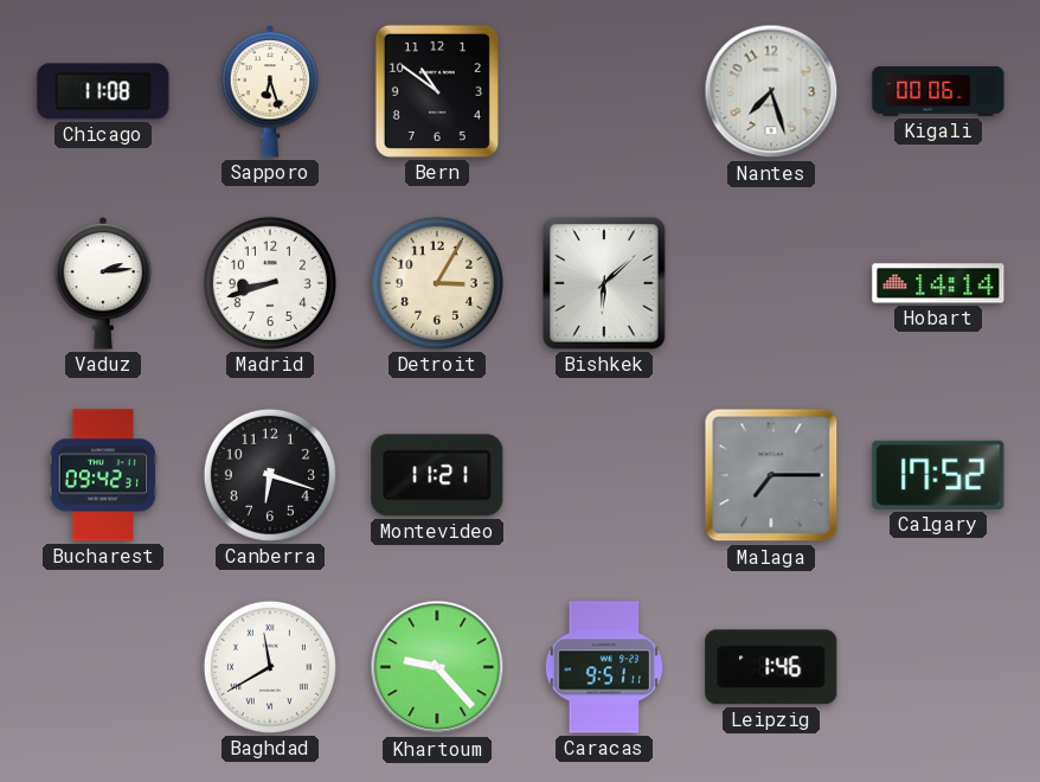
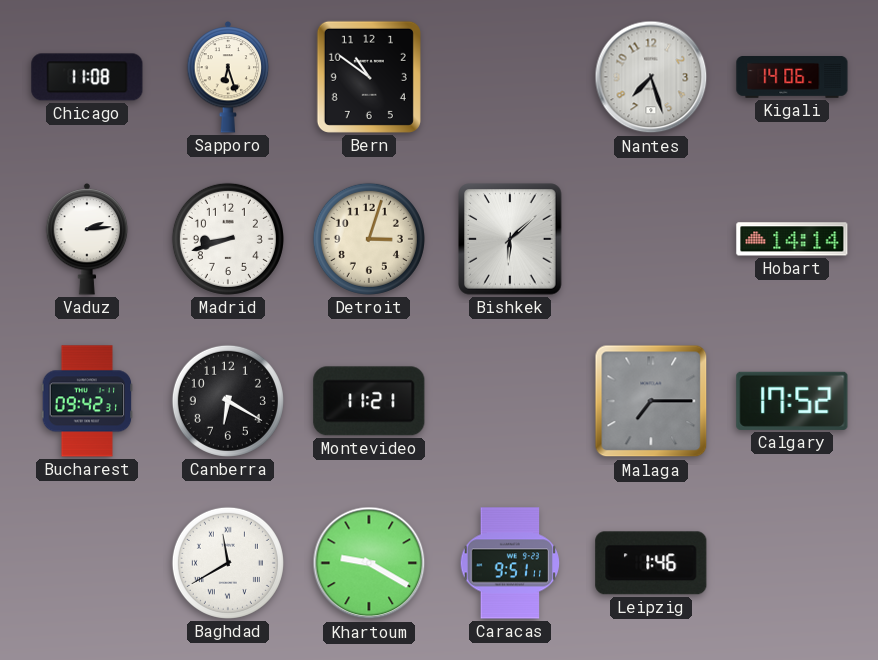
Kigali: 00:06 -> 14:06
Detroit: 3:05 -> 3:03
Canberra: 6:18 -> 6:20
Khartoum: 9:23 -> 9:20
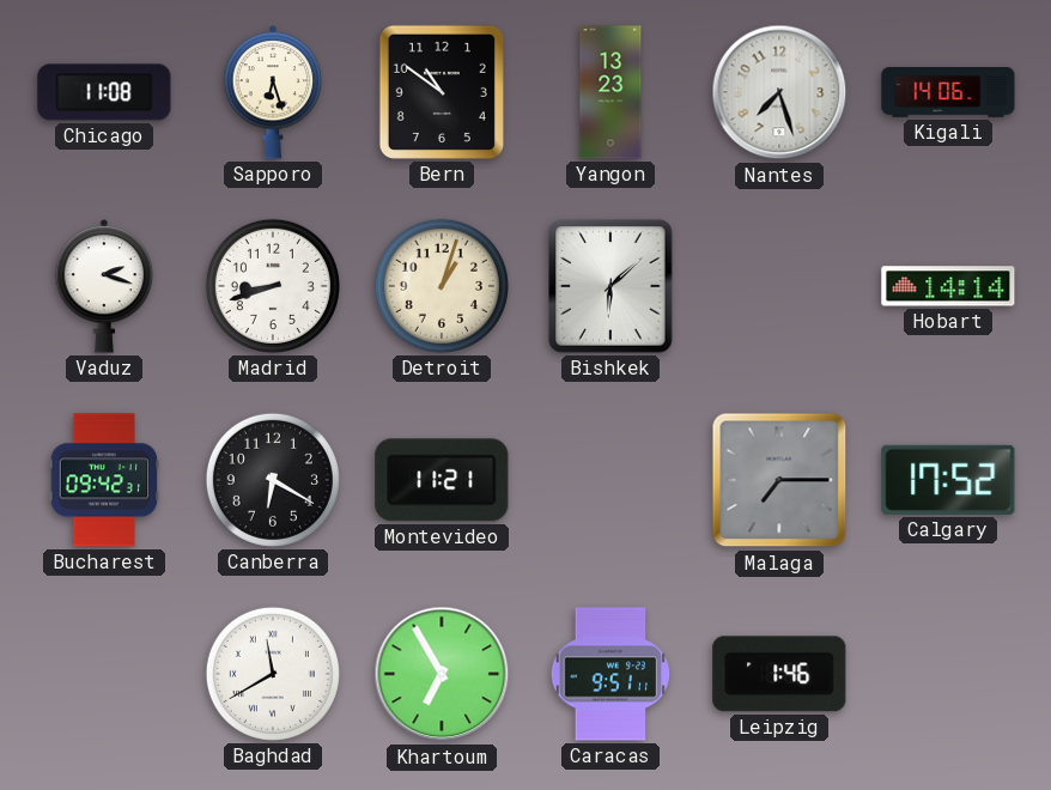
Yangon: none -> 13:23
Vaduz: 2:14 -> 2:18
Detroit: 3:03 -> 1:03
Khartoum: 9:20 -> 6:55
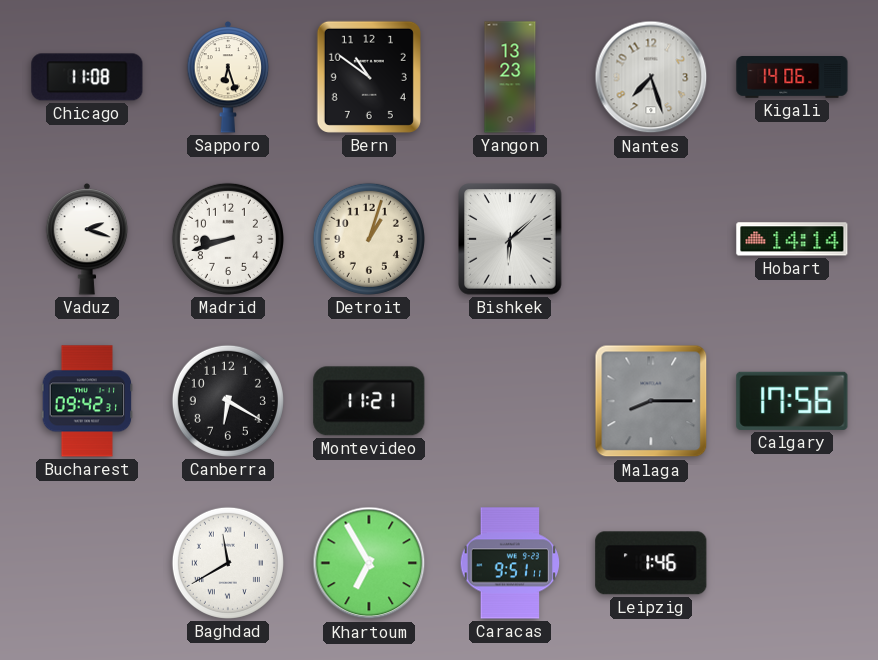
Malaga: 7:15 -> 8:15
Calgary: 17:52 -> 17:56
